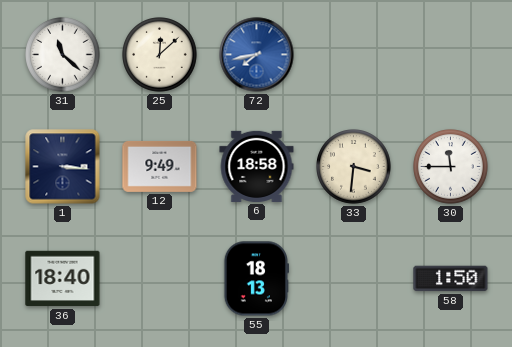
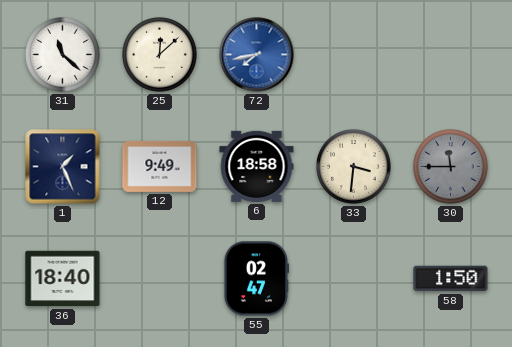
1: 3:16 -> 1:26
30 dial: white -> grey
55: 18:13 -> 02:47
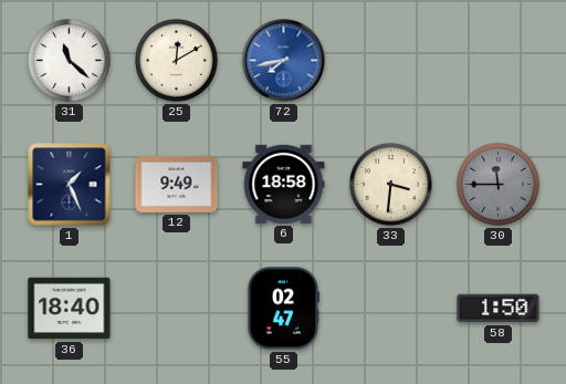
25: 12:08 -> 12:10
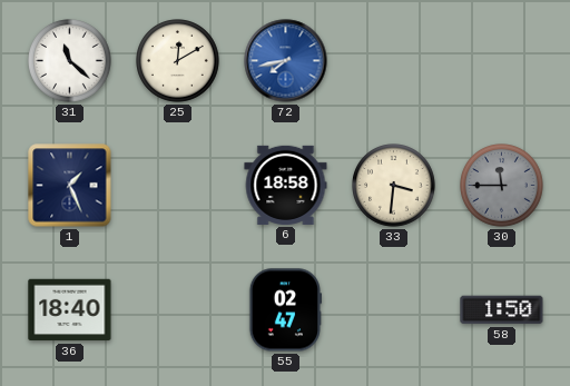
12: 9:49 -> none
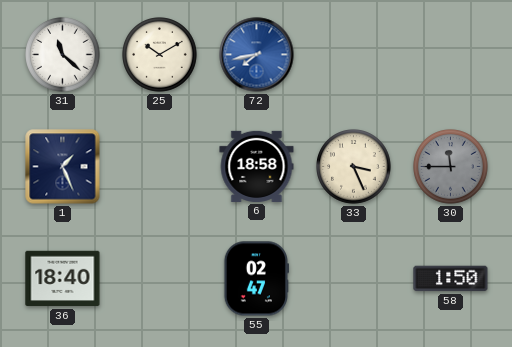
25: 12:10 -> 10:10
33: 3:31 -> 3:26
